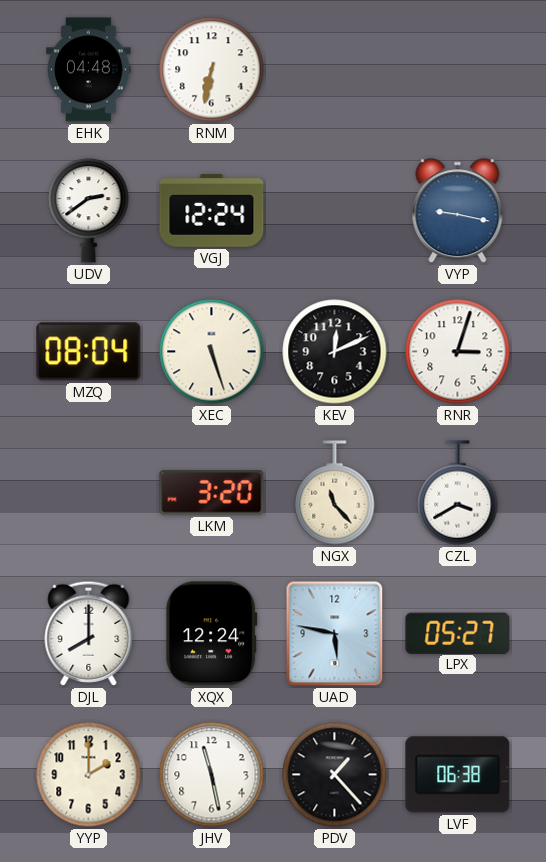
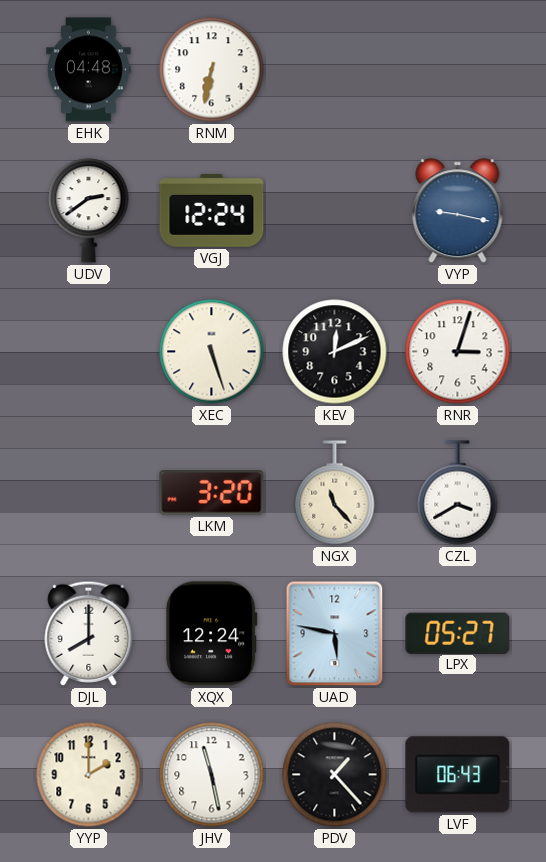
MZQ: 08:04 -> none
LVF: 06:38 -> 06:43
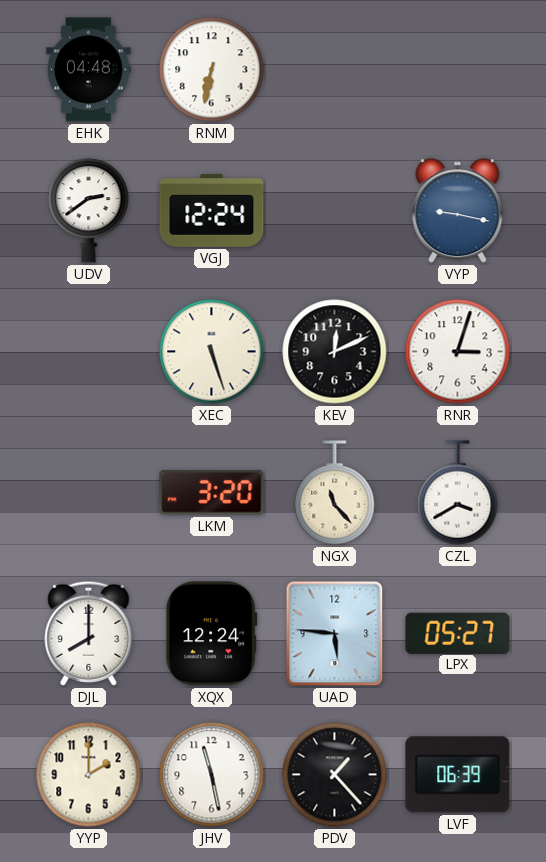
UAD: 5:47 -> 5:46
LVF: 06:43 -> 06:39
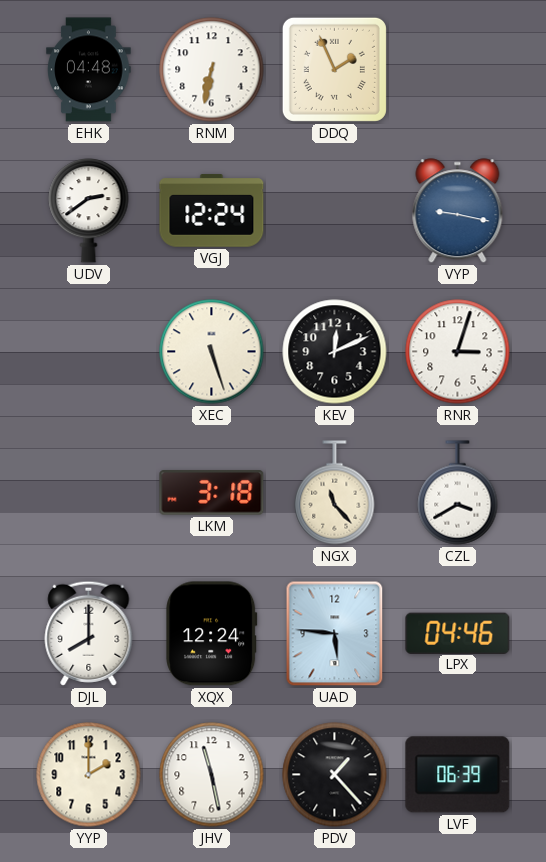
DDQ: none -> 1:56
LKM: 3:20 -> 3:18
LPX: 05:27 -> 04:46
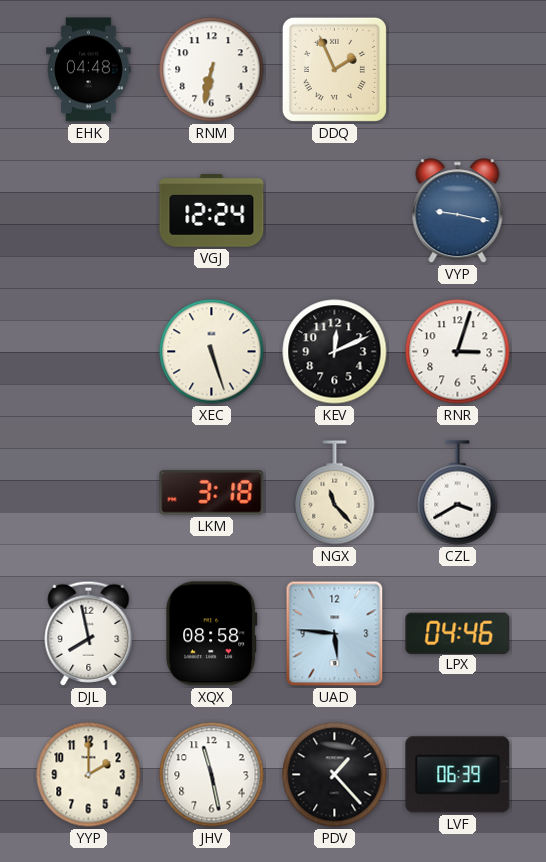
UDV: 2:39 -> none
DJL: 8:00 -> 7:58
XQX: 12:24 -> 08:58
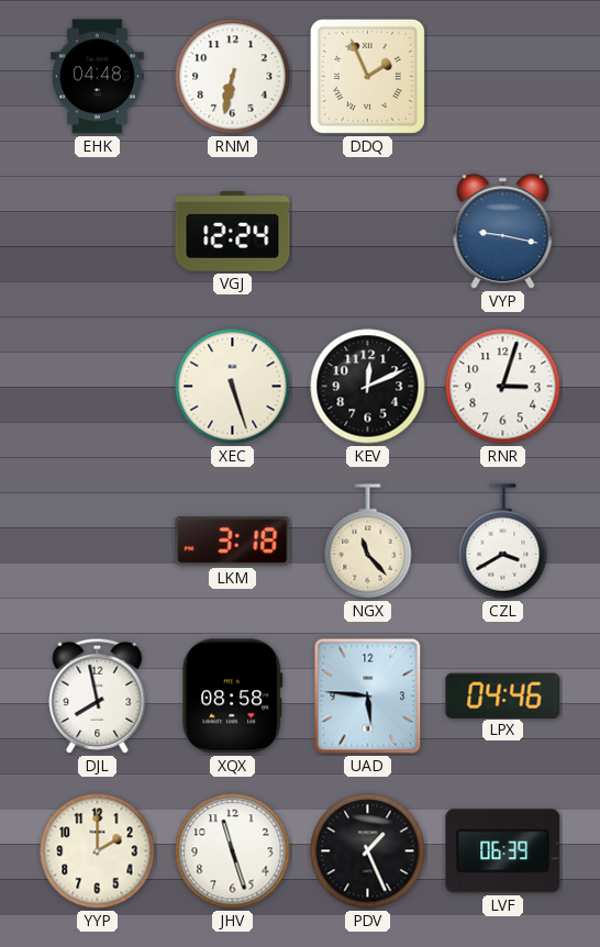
JHV: 11:28 -> 11:27
PDV: 1:23 -> 1:26
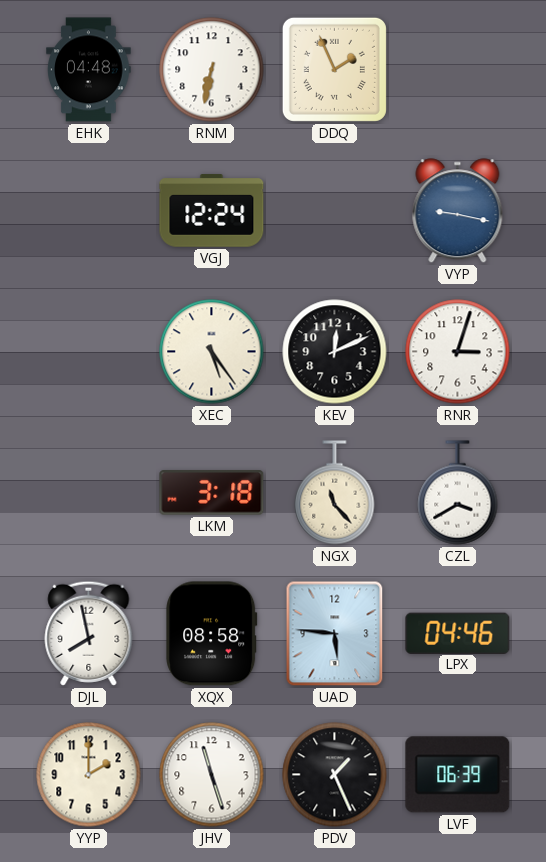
XEC: 5:27 -> 5:24
